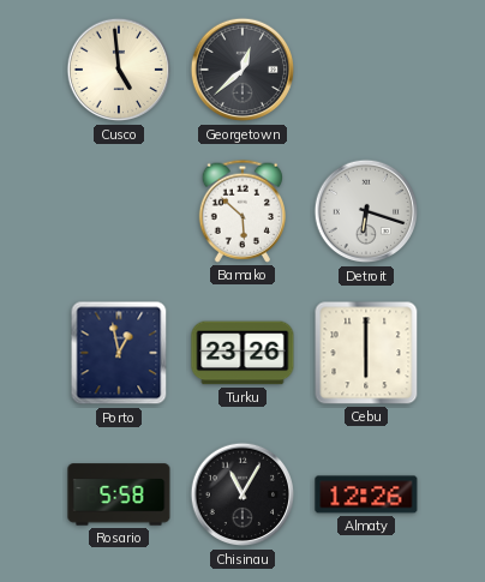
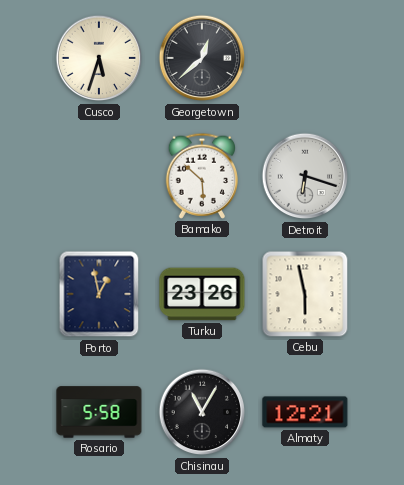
Cusco: 4:59 -> 5:33
Cebu: 6:00 -> 5:58
Almaty: 12:26 -> 12:21
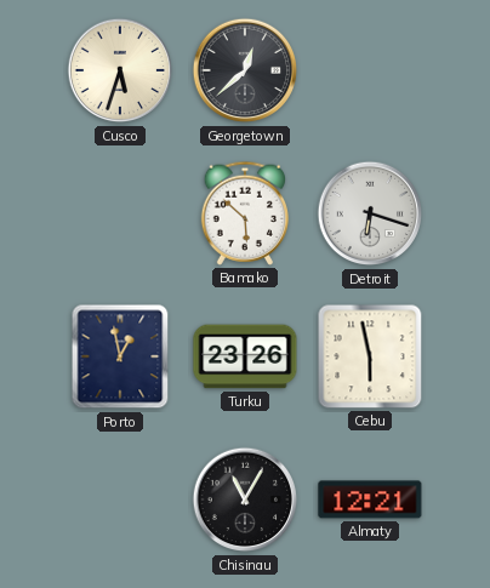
Rosario: 5:58 -> none
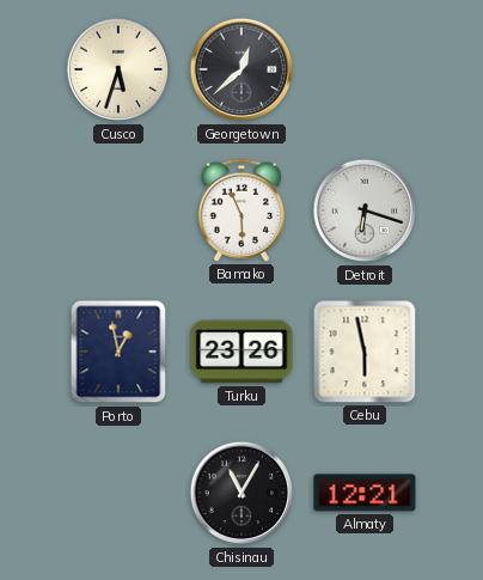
Bamako: 5:52 -> 5:56
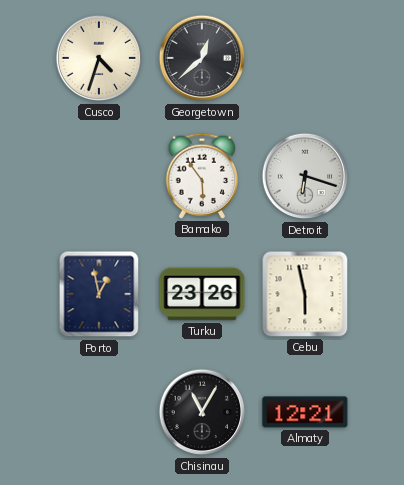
Cusco: 5:33 -> 4:33
Bamako: 5:56 -> 5:54
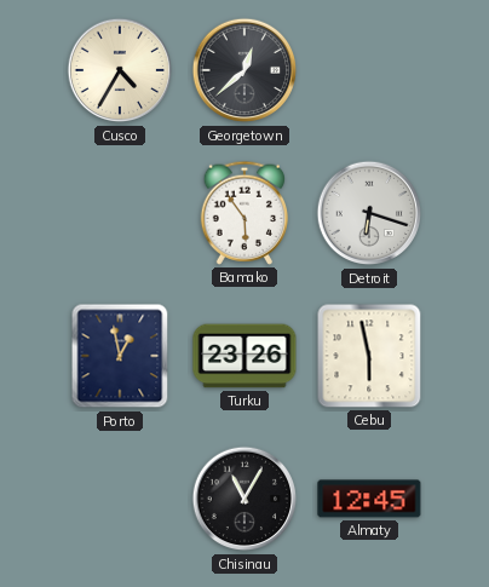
Cusco: 4:33 -> 4:35
Almaty: 12:21 -> 12:45
